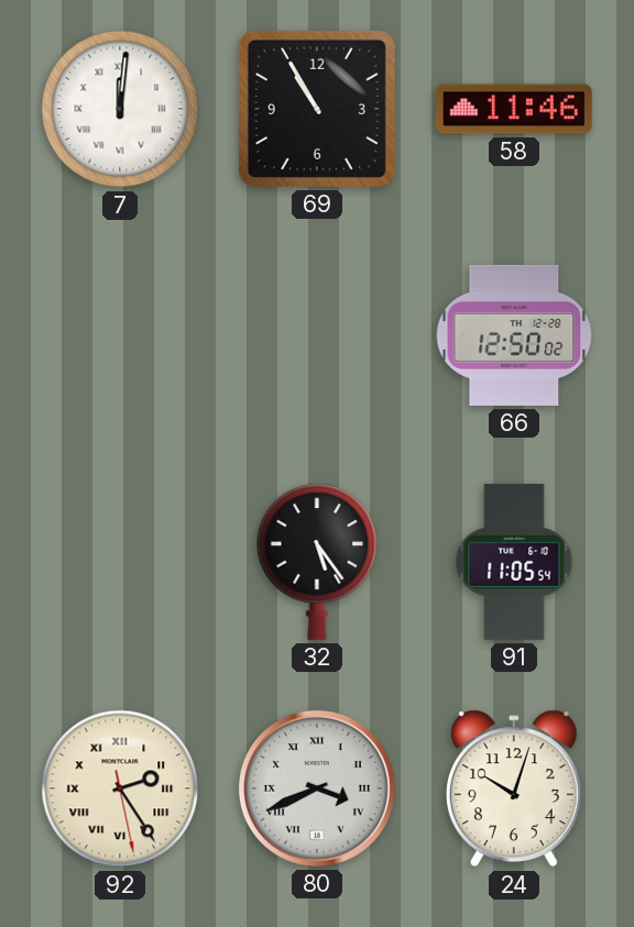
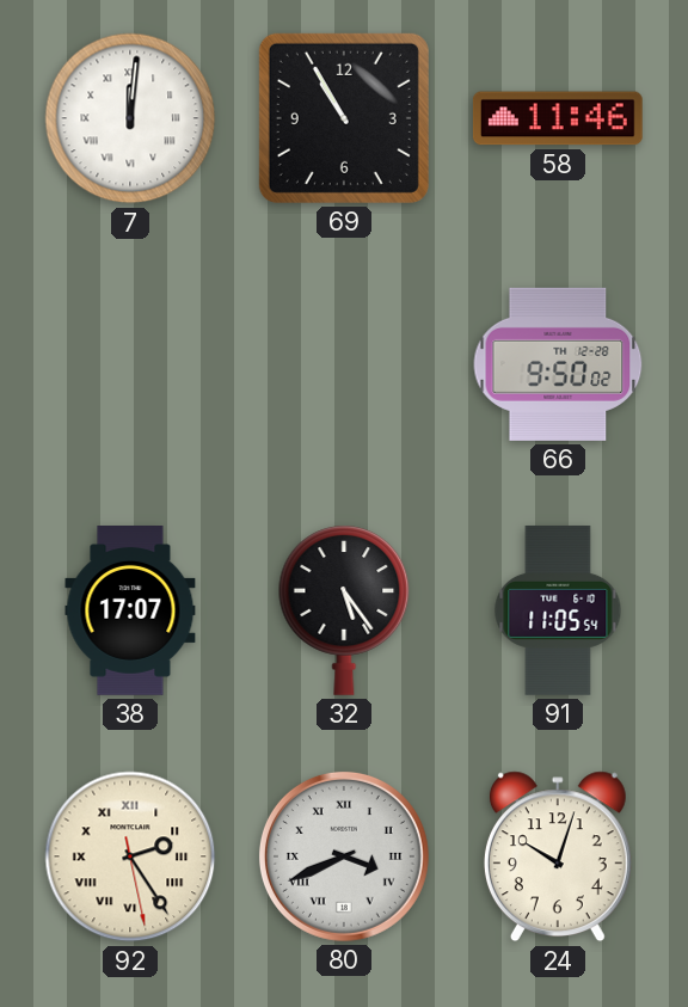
66: 12:50 -> 9:50
38: none -> 17:07
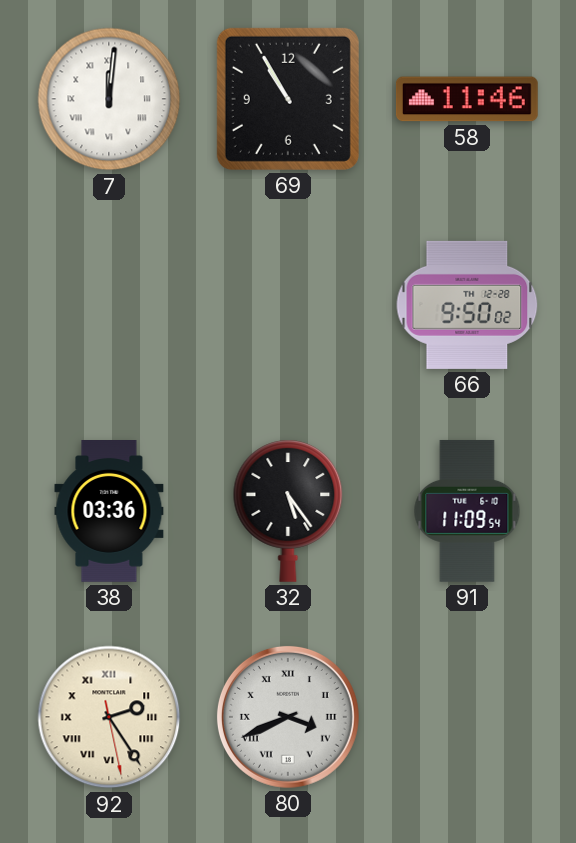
38: 17:07 -> 03:36
91: 11:05 -> 11:09
24: 10:03 -> none
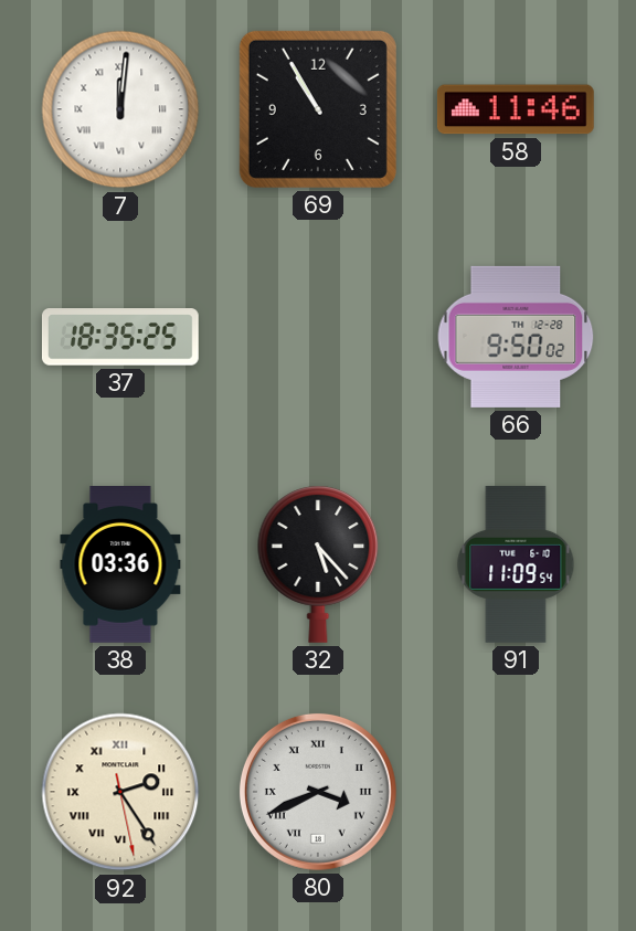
37: none -> 18:35
32: 5:24 -> 5:23
